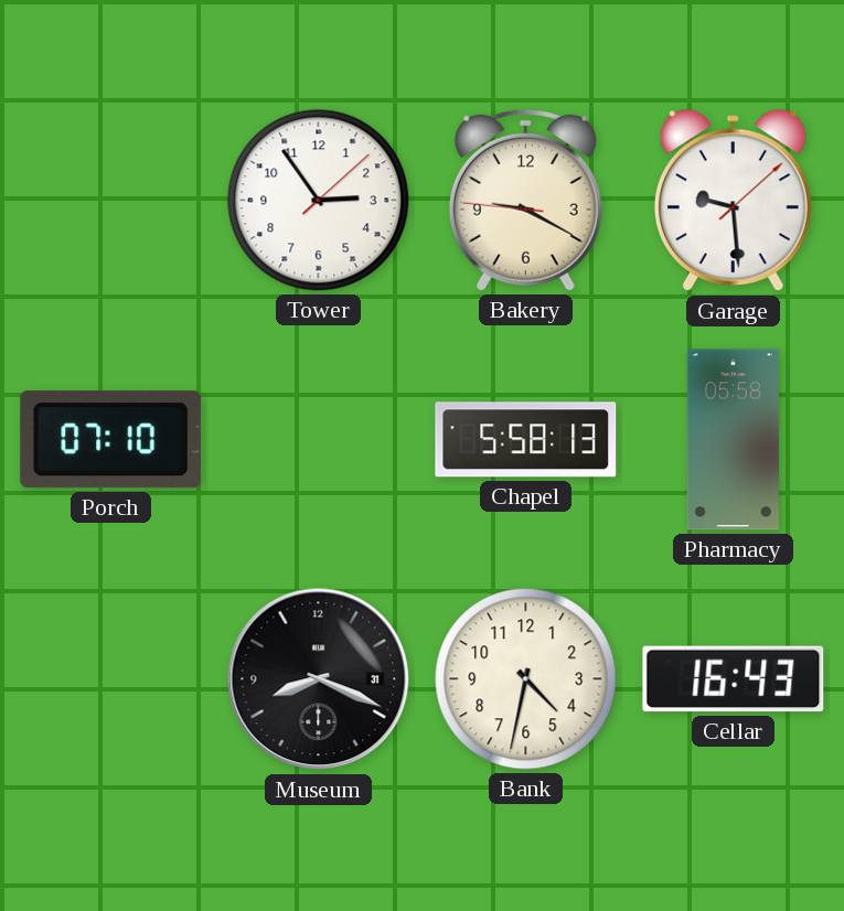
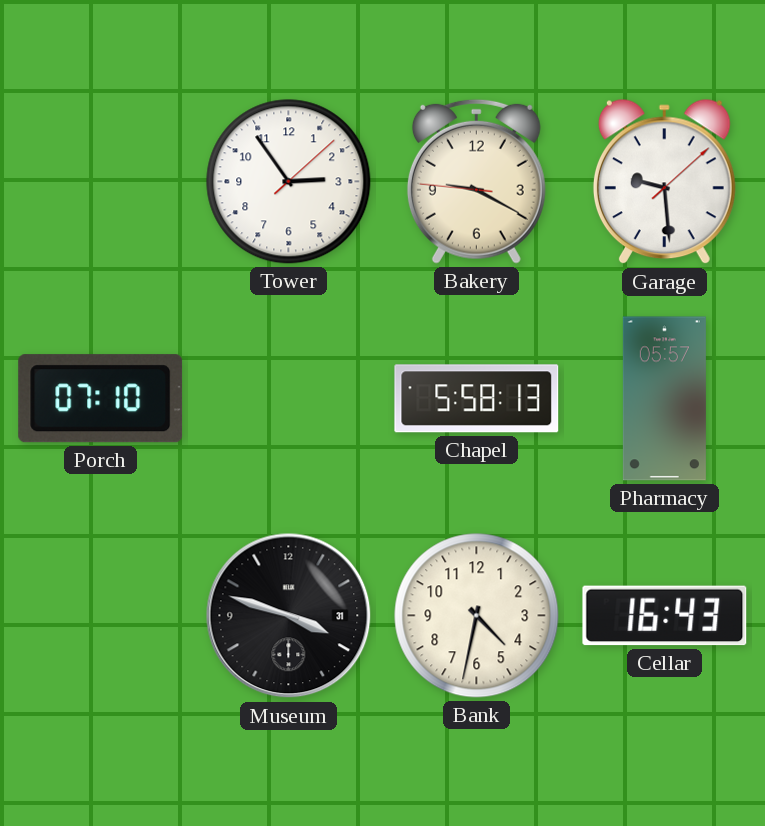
Pharmacy: 05:58 -> 05:57
Museum: 8:19 -> 3:48
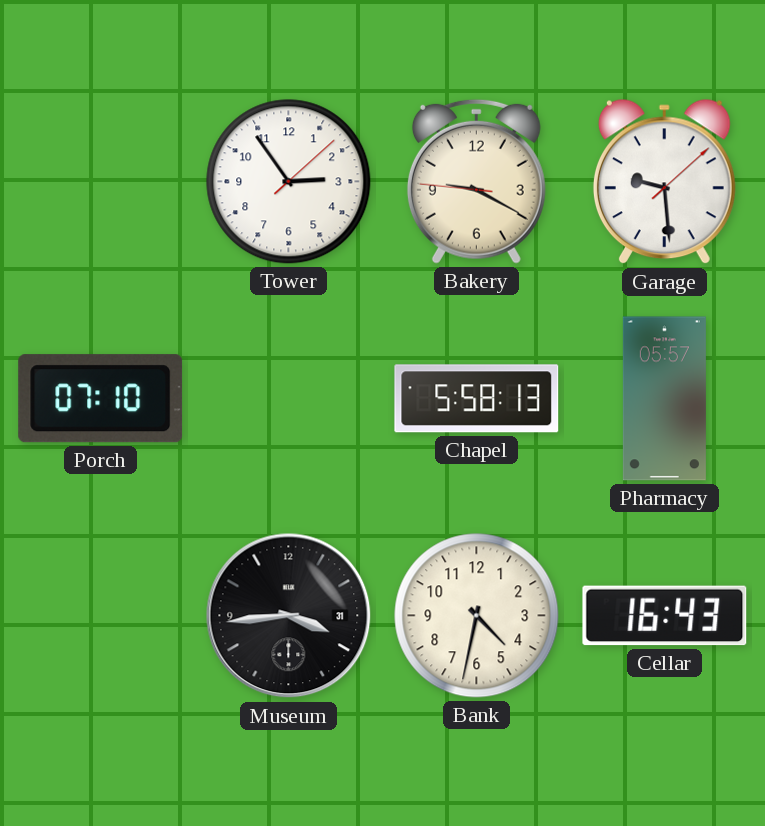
Museum: 3:48 -> 3:44
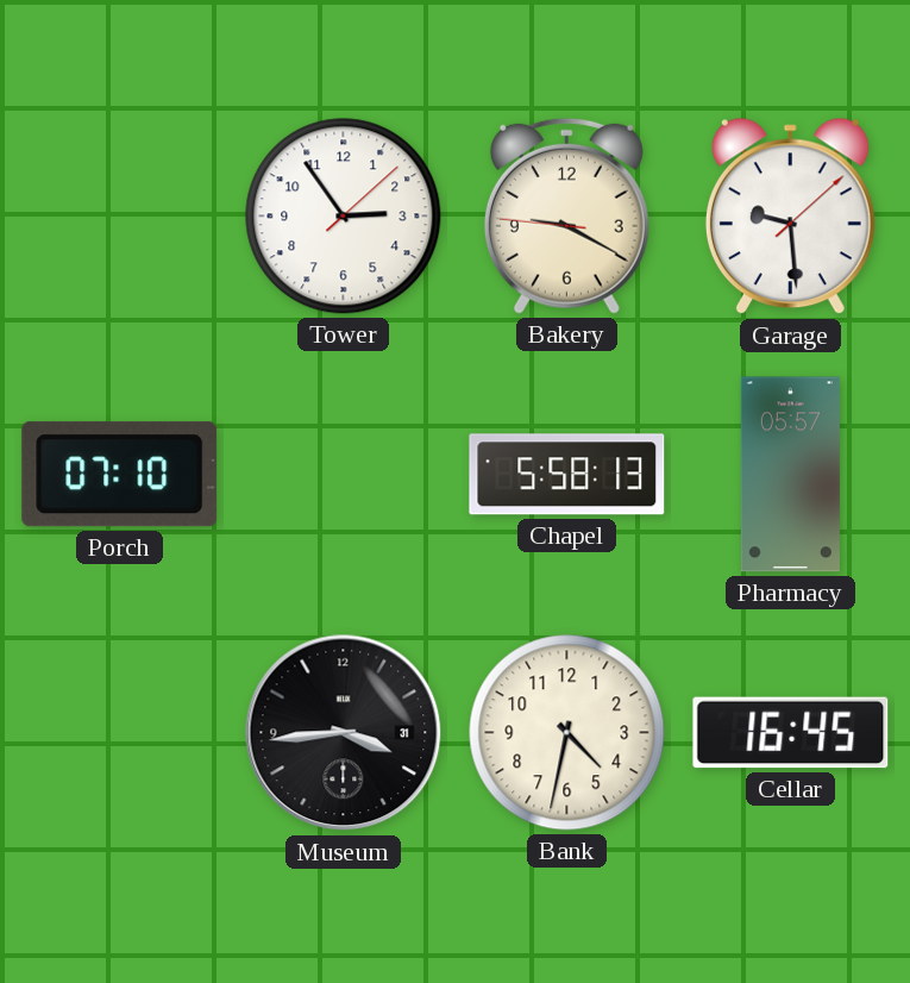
Cellar: 16:43 -> 16:45
